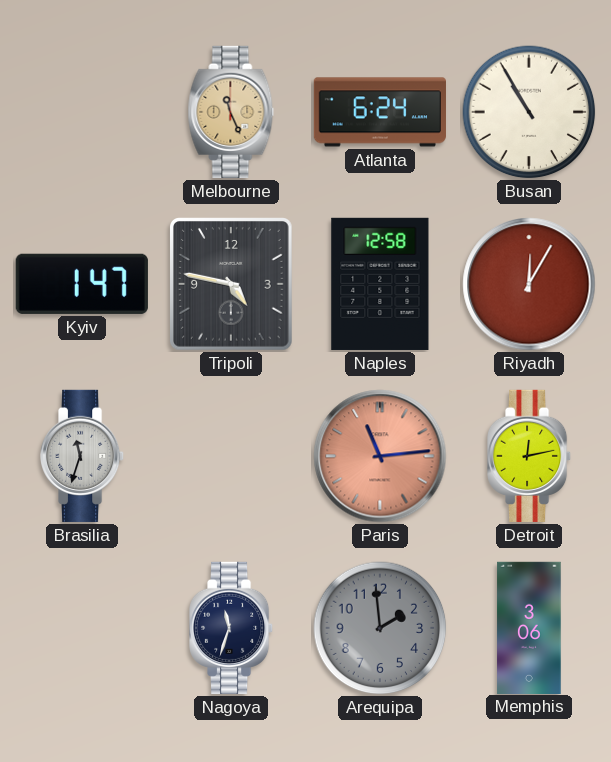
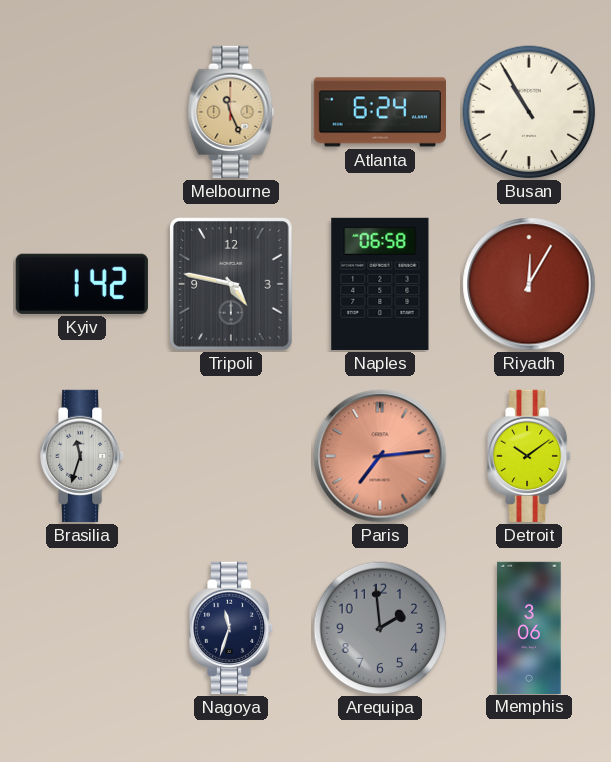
Kyiv: 1:47 -> 1:42
Naples: 12:58 -> 06:58
Paris: 11:14 -> 7:14
Detroit: 12:13 -> 10:09
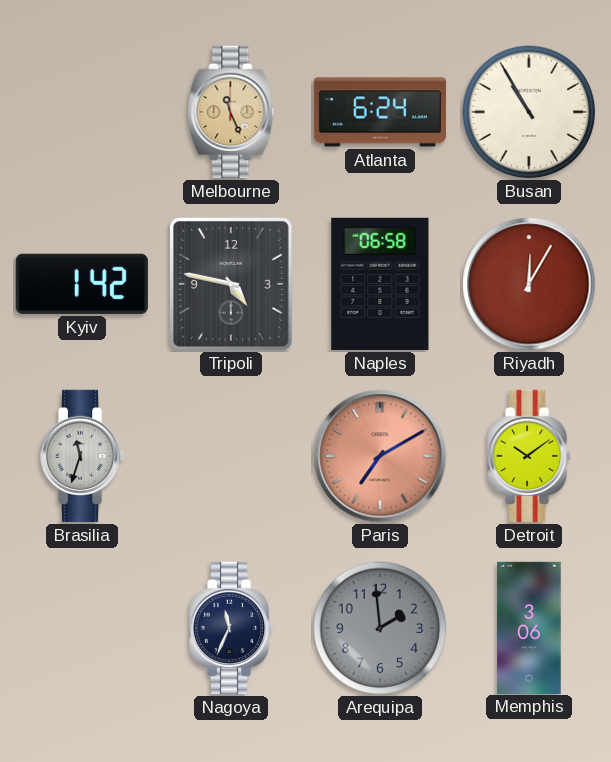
Paris: 7:14 -> 7:10
Nagoya: 11:33 -> 11:34
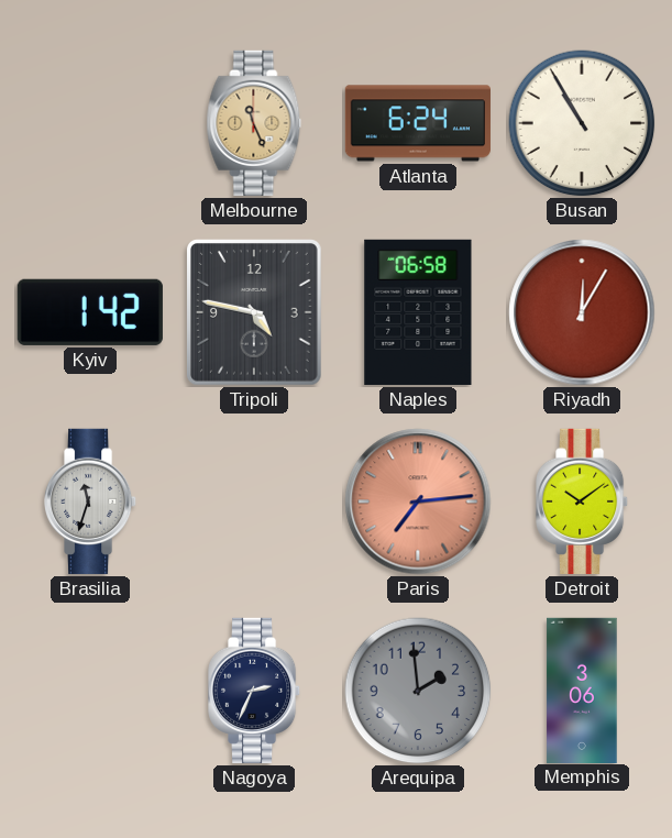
Paris: 7:10 -> 7:14
Nagoya: 11:34 -> 2:34
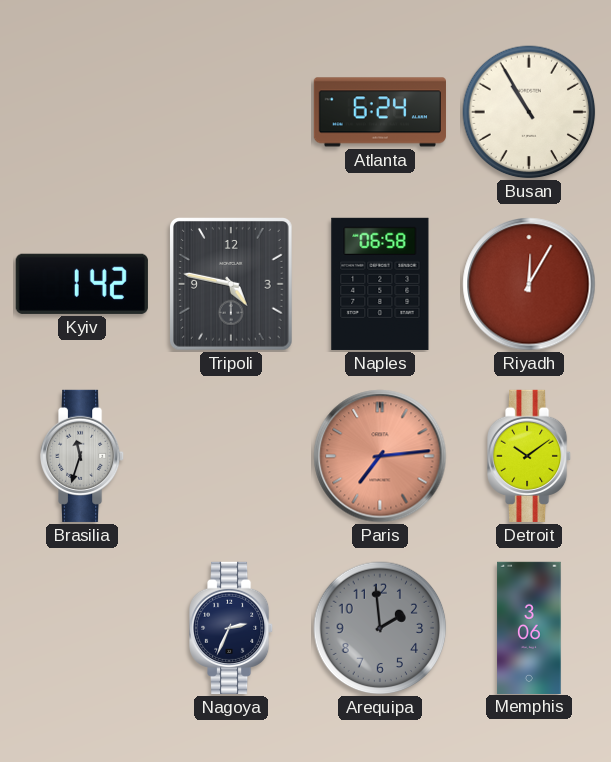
Melbourne: 11:26 -> none
